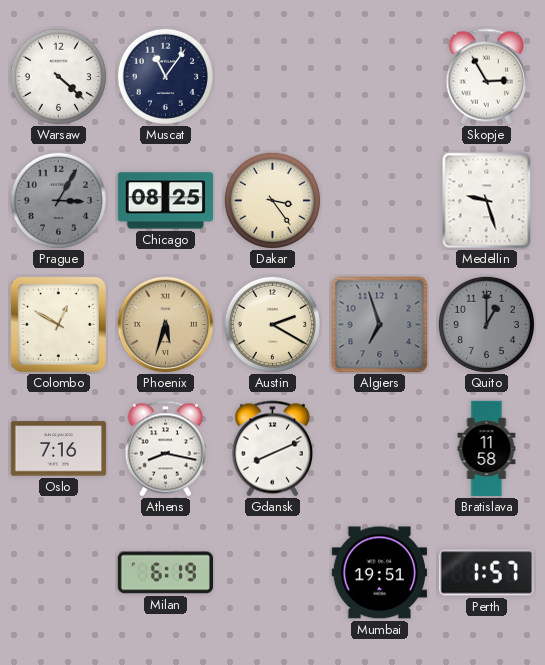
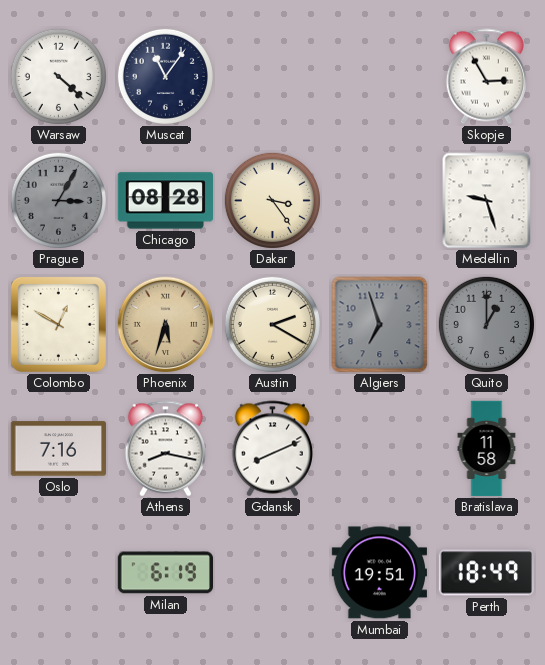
Chicago: 08:25 -> 08:28
Perth: 1:57 -> 18:49
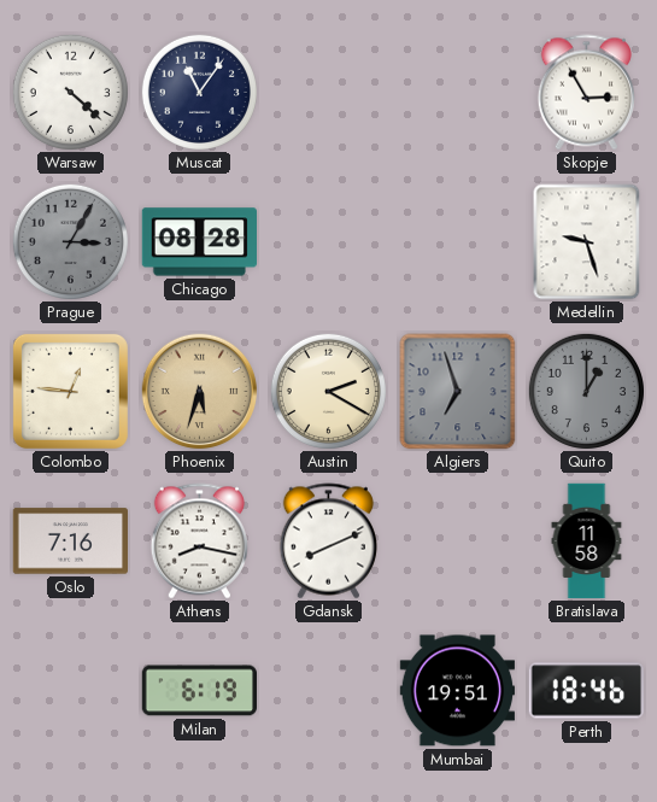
Dakar: 3:24 -> none
Colombo: 12:50 -> 12:46
Perth: 18:49 -> 18:46
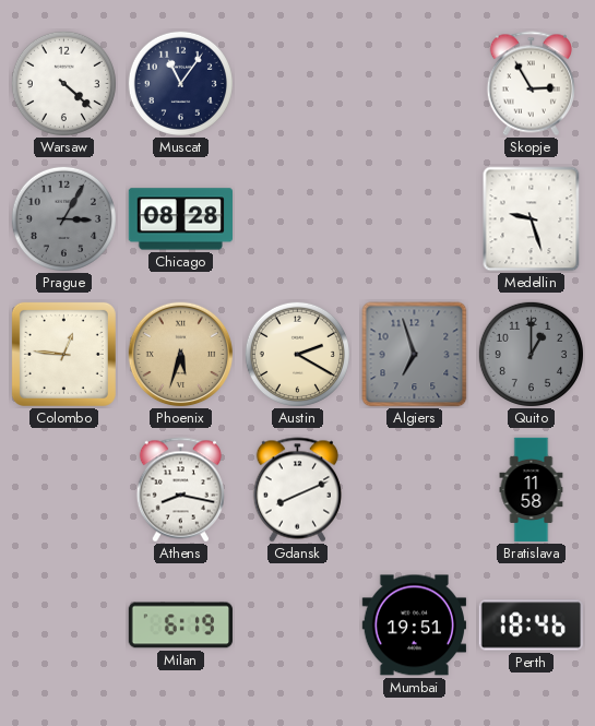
Oslo: 7:16 -> none
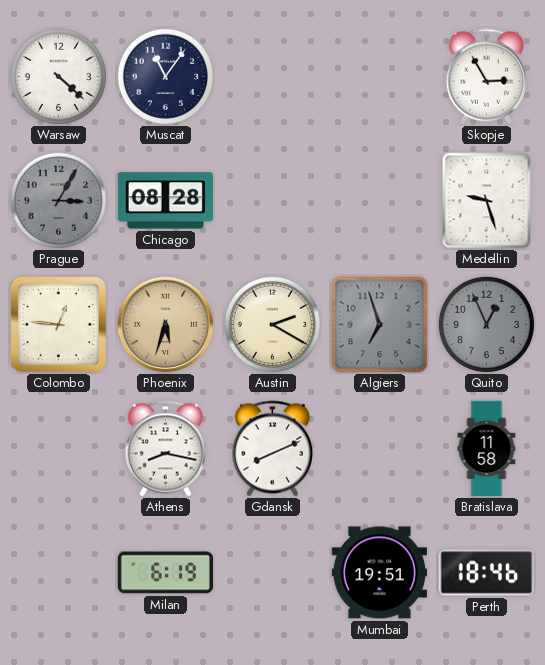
Quito: 1:00 -> 12:56
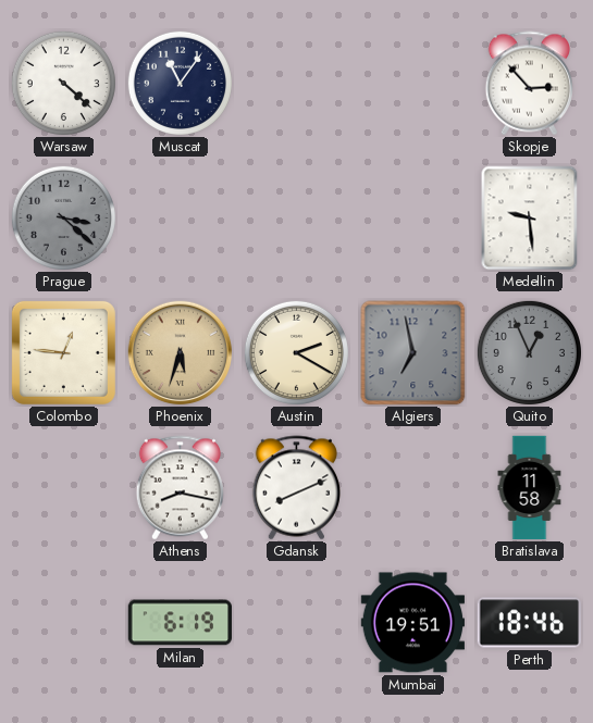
Skopje: 2:55 -> 2:53
Prague: 3:05 -> 3:22
Chicago: 08:28 -> none
Medellin: 9:27 -> 9:29
Algiers: 6:57 -> 6:58
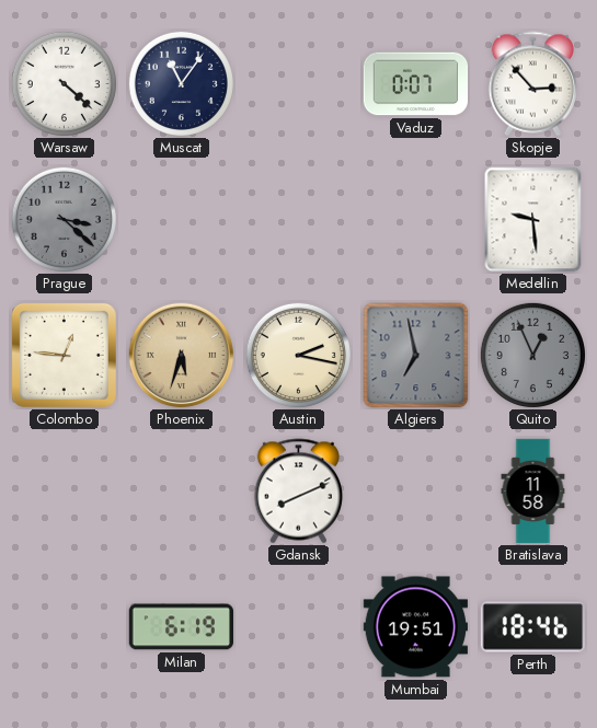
Vaduz: none -> 0:07
Austin: 2:20 -> 2:17
Athens: 8:17 -> none
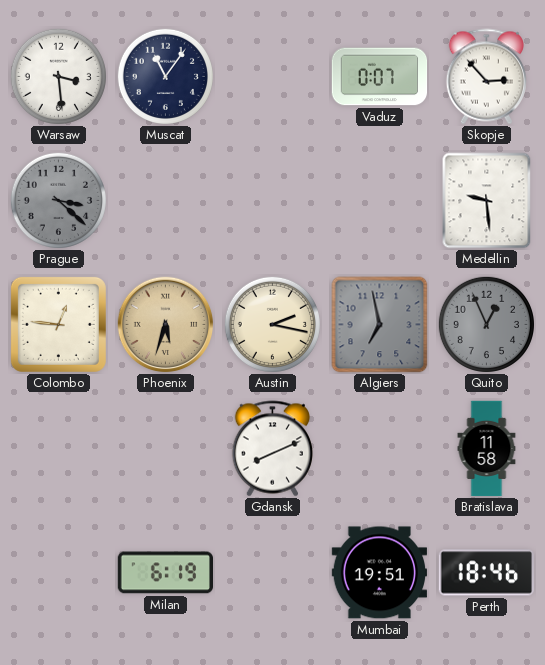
Warsaw: 4:22 -> 3:29
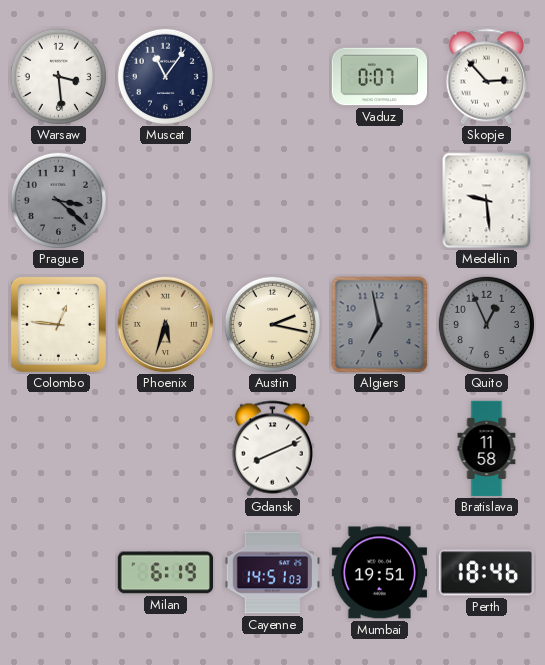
Cayenne: none -> 14:51
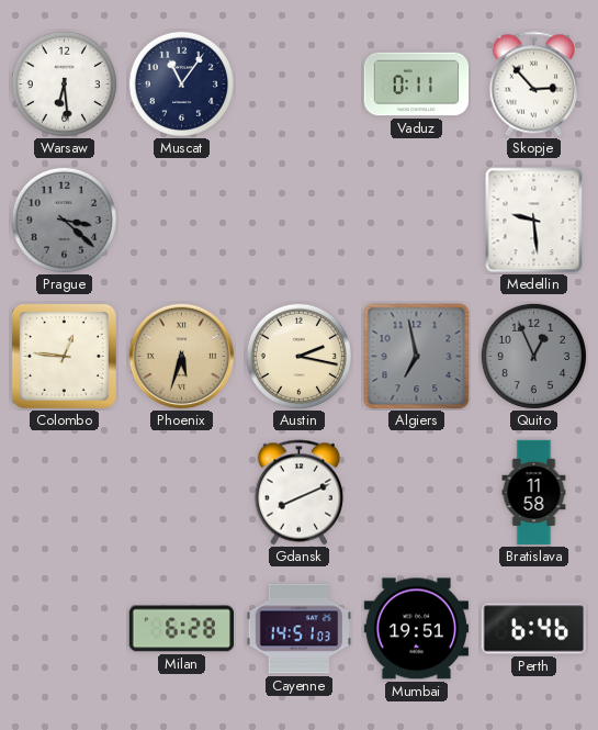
Warsaw: 3:29 -> 6:29
Vaduz: 0:07 -> 0:11
Milan: 6:19 -> 6:28
Perth: 18:46 -> 6:46
